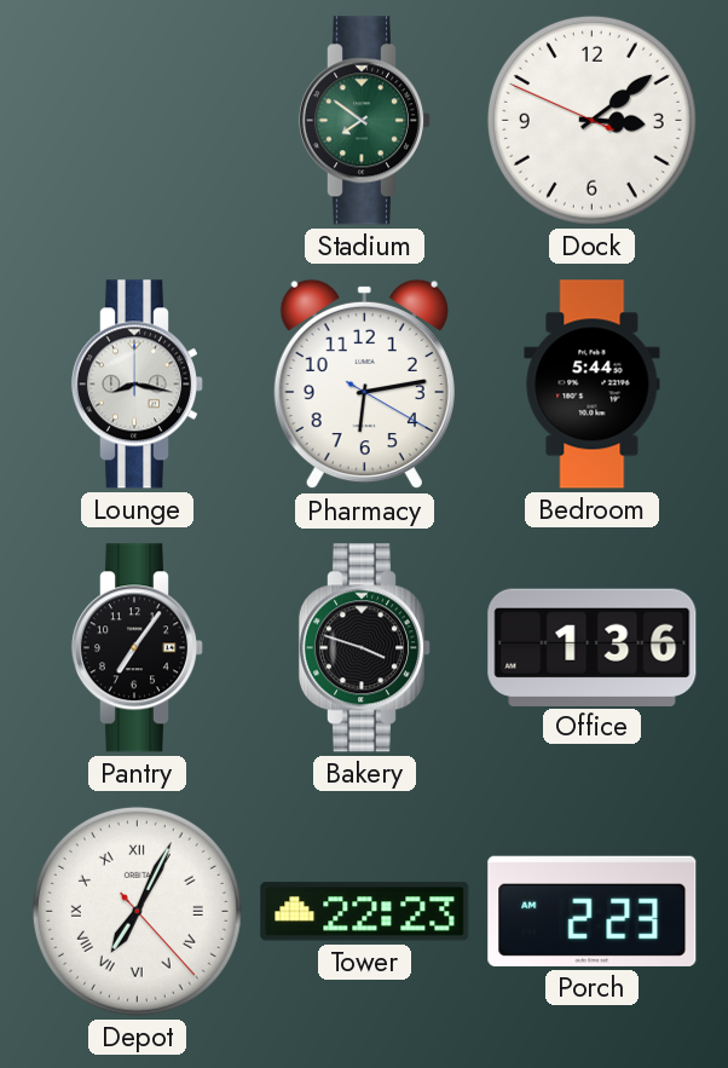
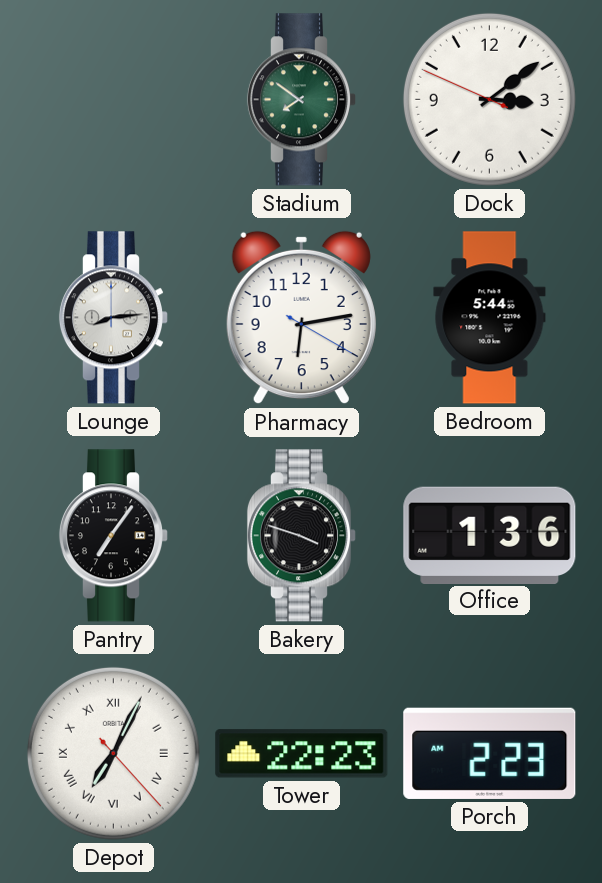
Lounge: 8:17 -> 8:14
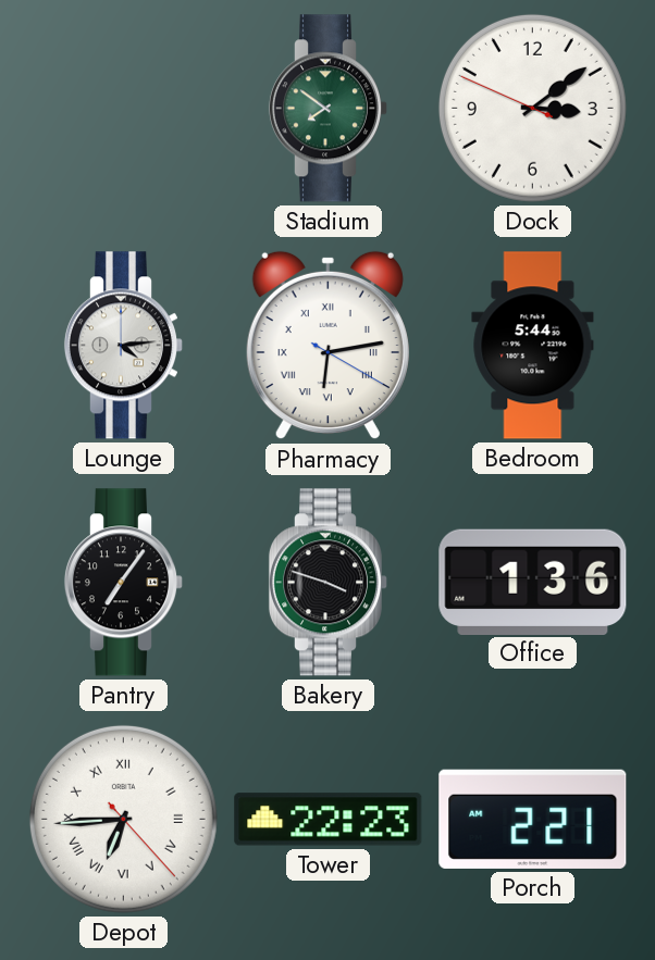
Lounge: 8:14 -> 4:14
Pharmacy numerals: Arabic -> Roman
Depot: 7:04 -> 6:44
Porch: 2:23 -> 2:21
